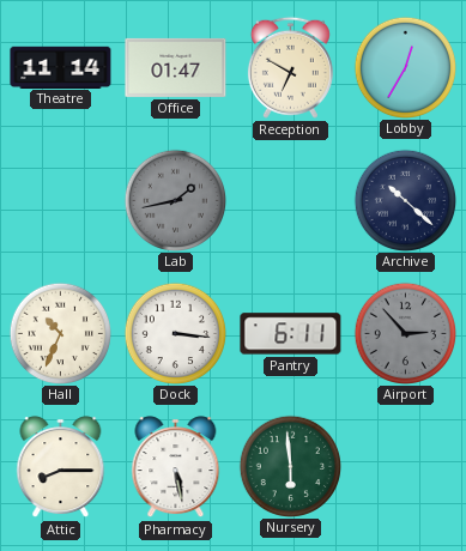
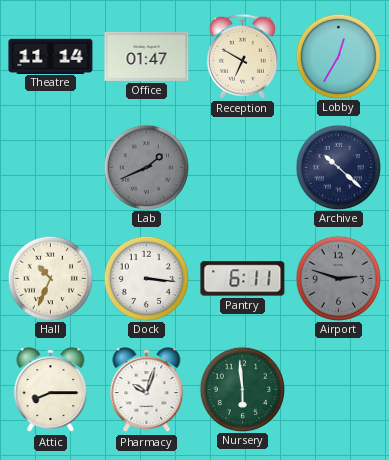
Lab: 1:43 -> 1:41
Airport: 2:53 -> 2:48
Pharmacy: 5:28 -> 10:03
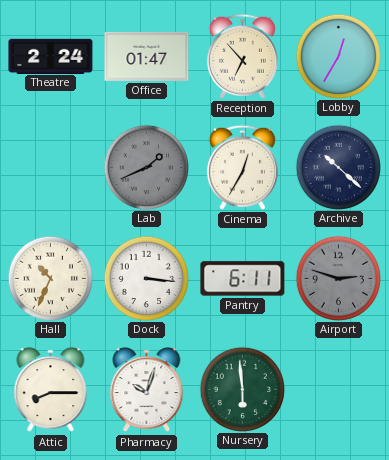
Theatre: 11:14 -> 2:24
Reception: 6:50 -> 6:53
Cinema: none -> 12:35
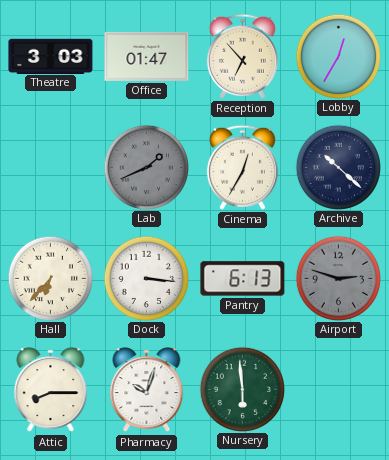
Theatre: 2:24 -> 3:03
Hall: 10:34 -> 6:37
Pantry: 6:11 -> 6:13
